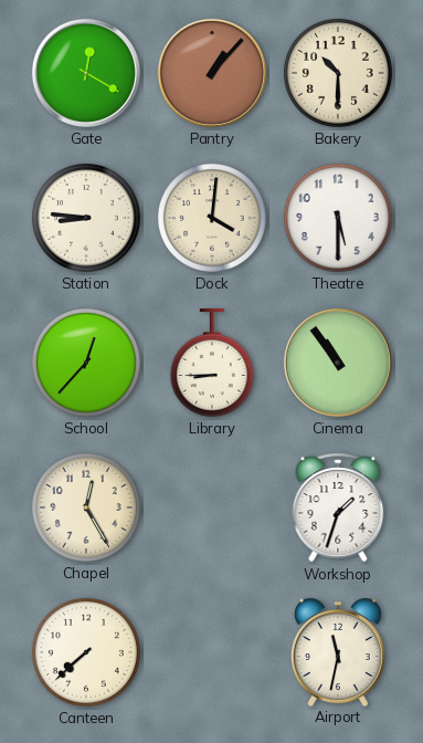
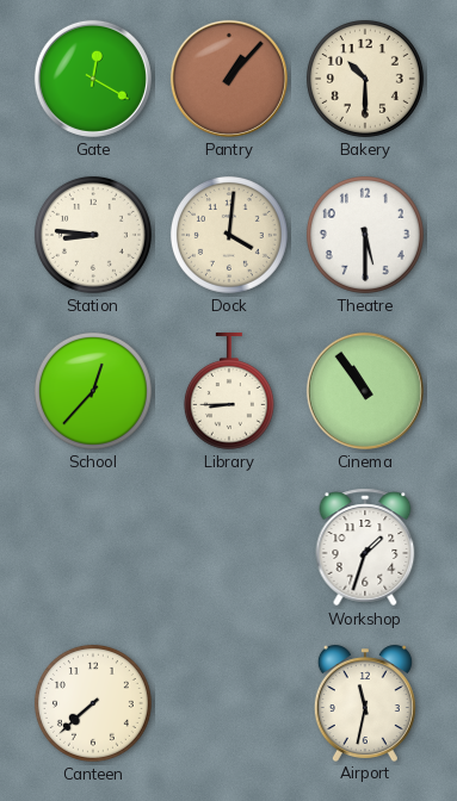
Chapel: 12:25 -> none
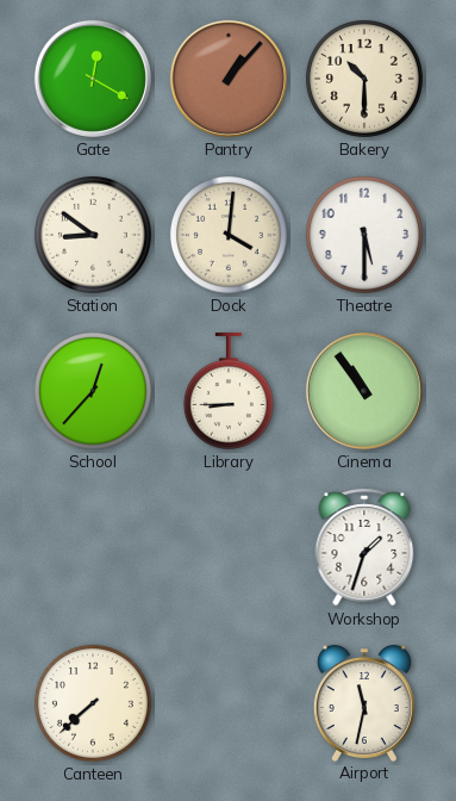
Station: 8:46 -> 8:51
